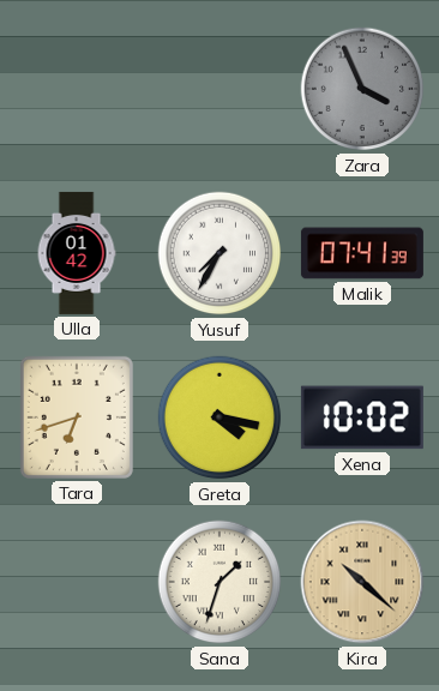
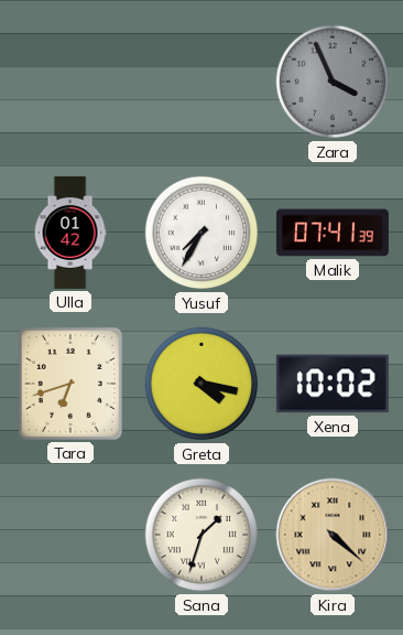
Kira: 10:22 -> 4:22
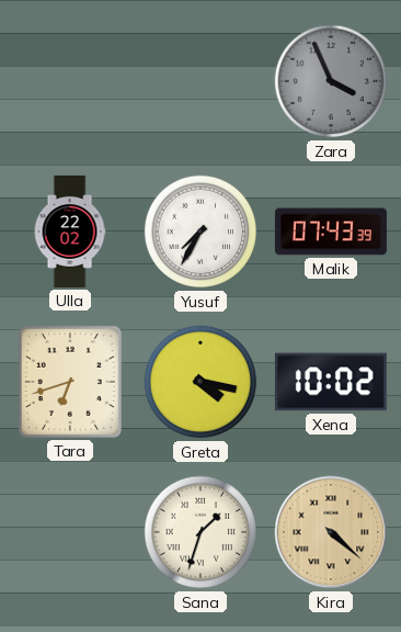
Ulla: 01:42 -> 22:02
Malik: 07:41 -> 07:43
